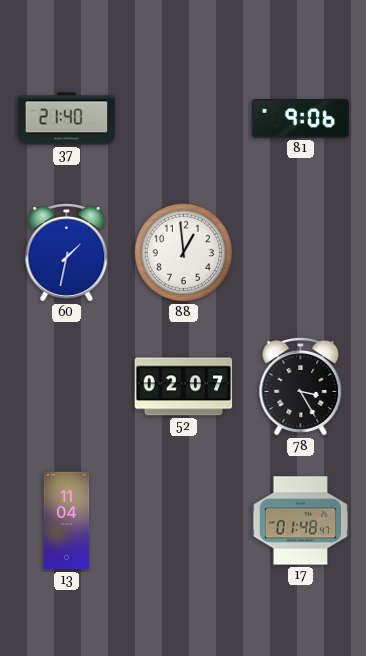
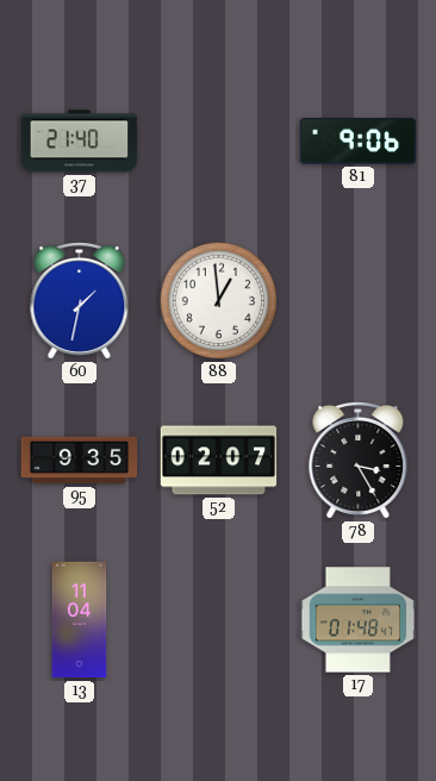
95: none -> 9:35
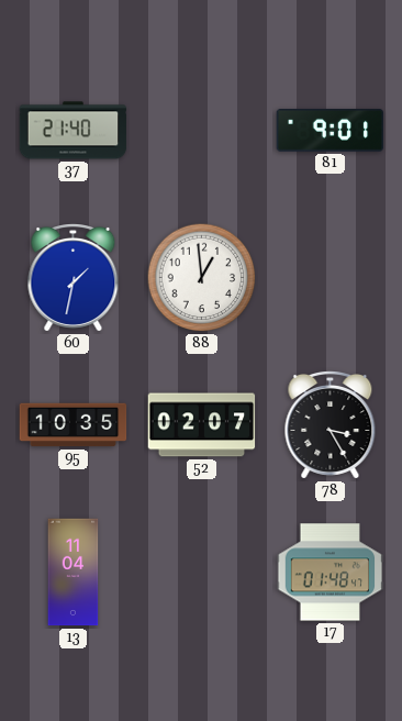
81: 9:06 -> 9:01
95: 9:35 -> 10:35
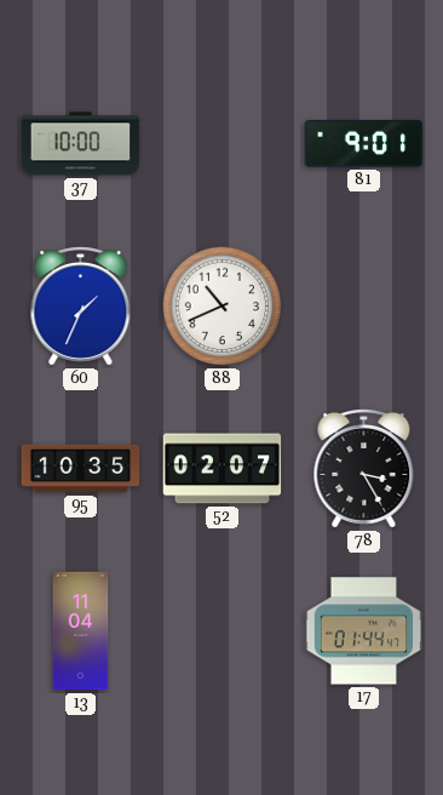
37: 21:40 -> 10:00
60: 1:32 -> 1:34
88: 12:59 -> 10:41
17: 01:48 -> 01:44
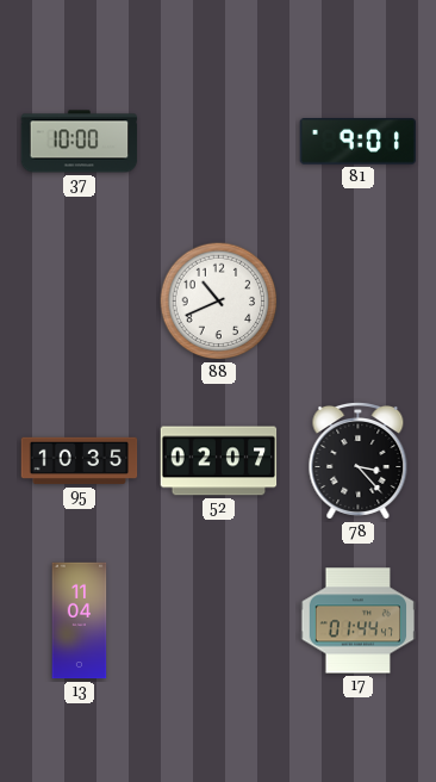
60: 1:34 -> none
78: 3:25 -> 3:23
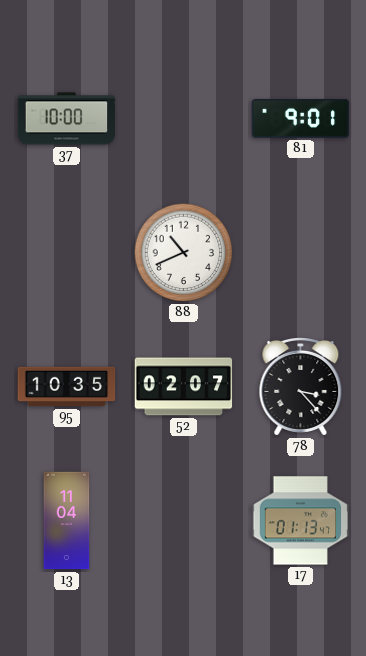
17: 01:44 -> 01:13
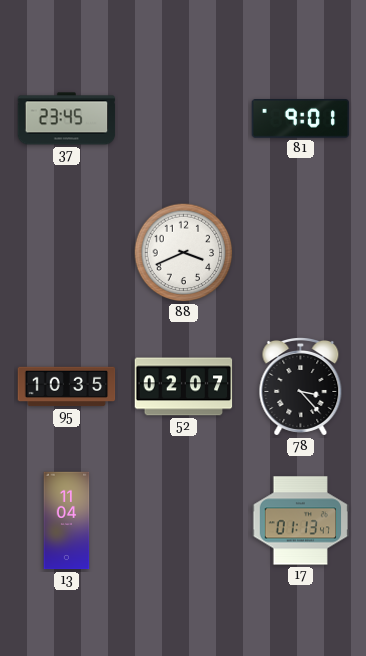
37: 10:00 -> 23:45
88: 10:41 -> 3:41
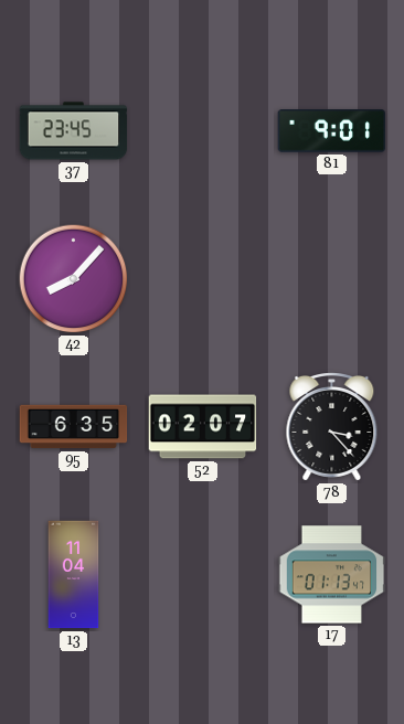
42: none -> 8:07
88: 3:41 -> none
95: 10:35 -> 6:35
